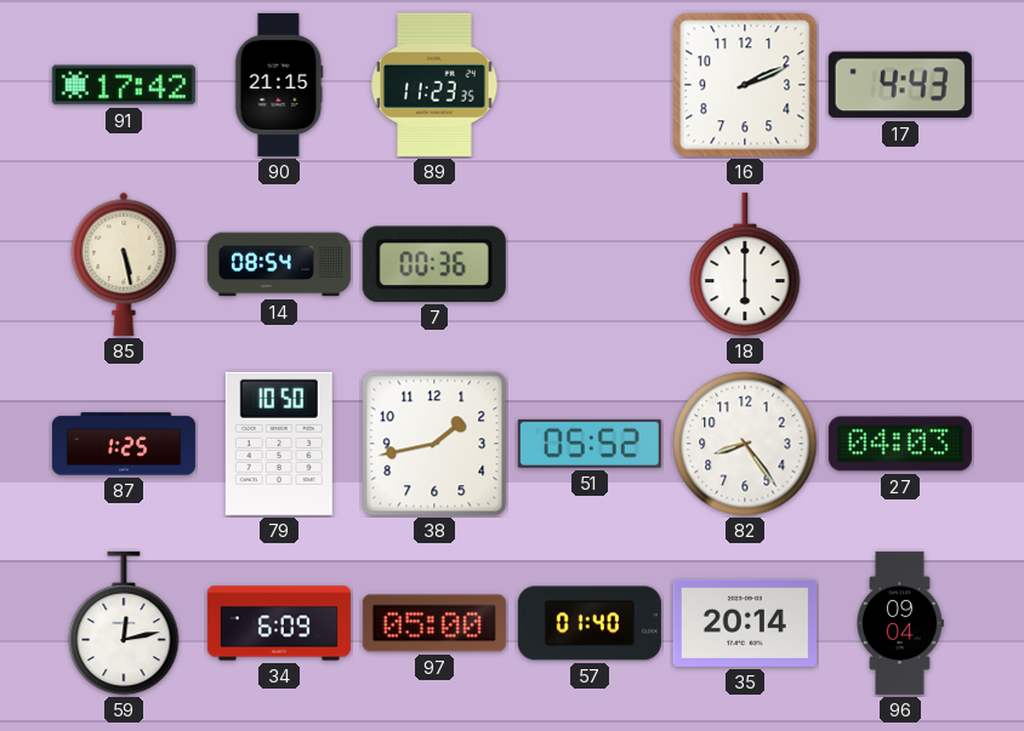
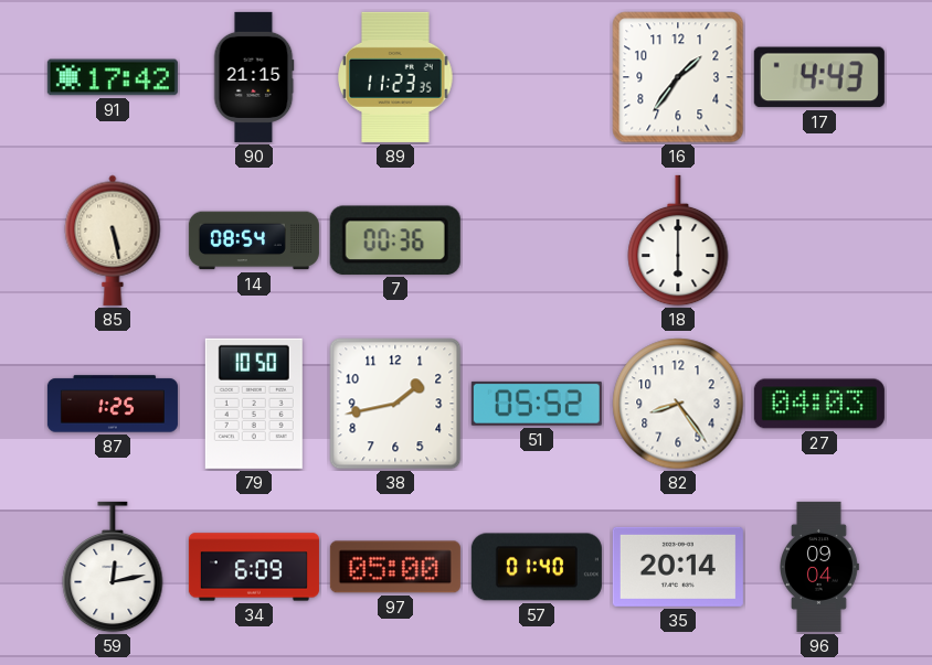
16: 2:11 -> 1:36
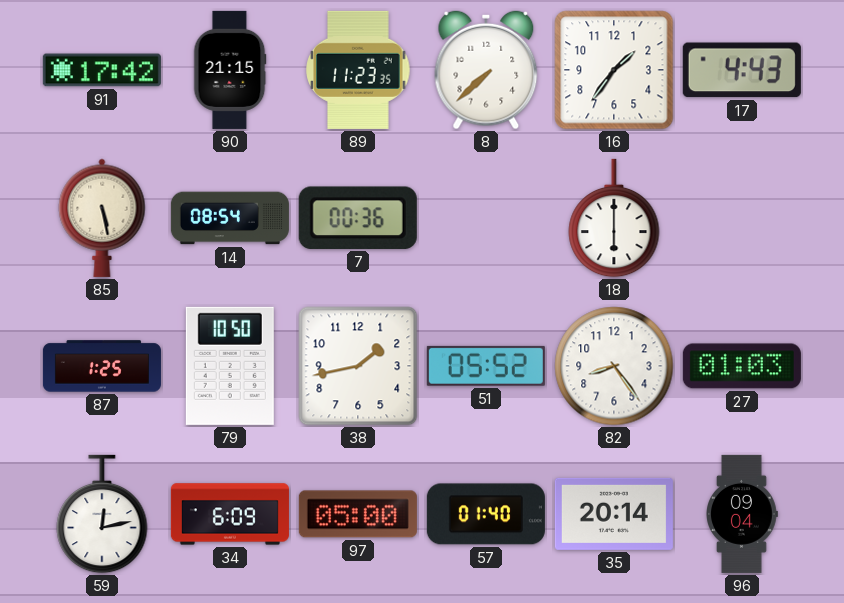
8: none -> 7:38
27: 04:03 -> 01:03
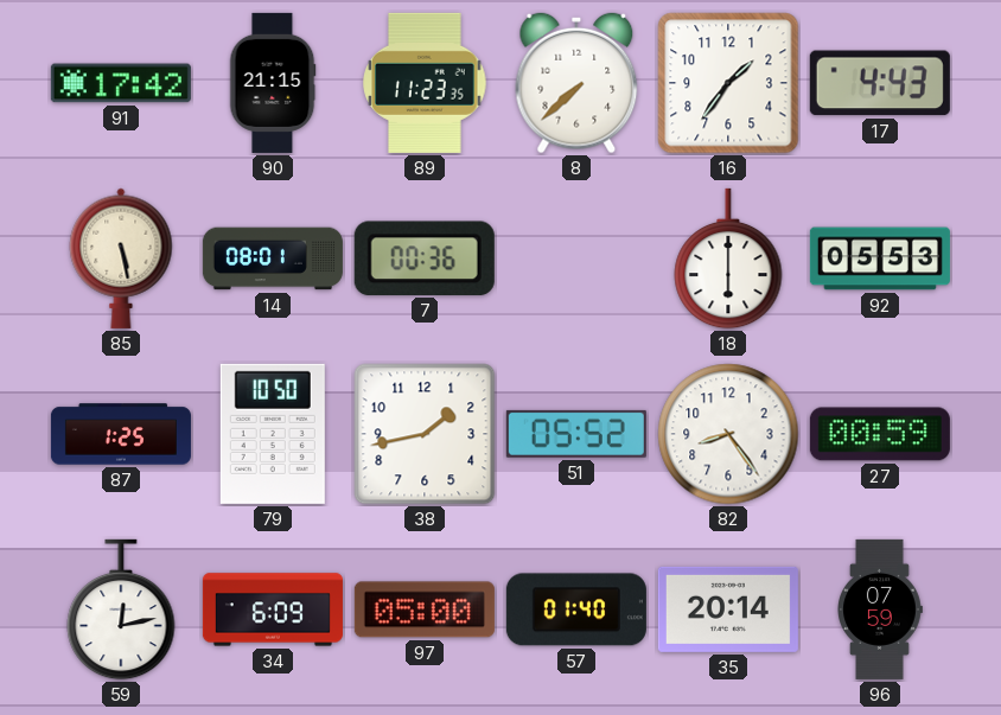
14: 08:54 -> 08:01
92: none -> 05:53
27: 01:03 -> 00:59
96: 09:04 -> 07:59
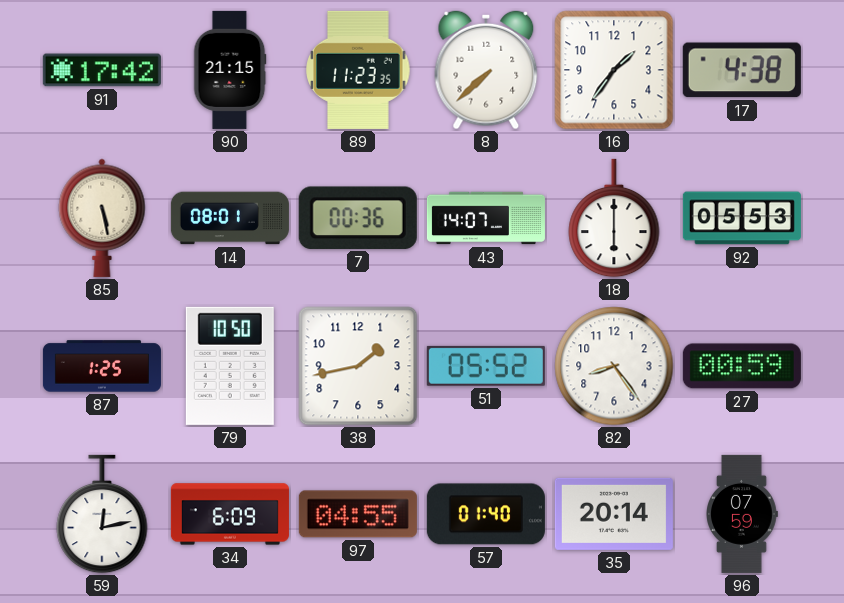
17: 4:43 -> 4:38
43: none -> 14:07
97: 05:00 -> 04:55
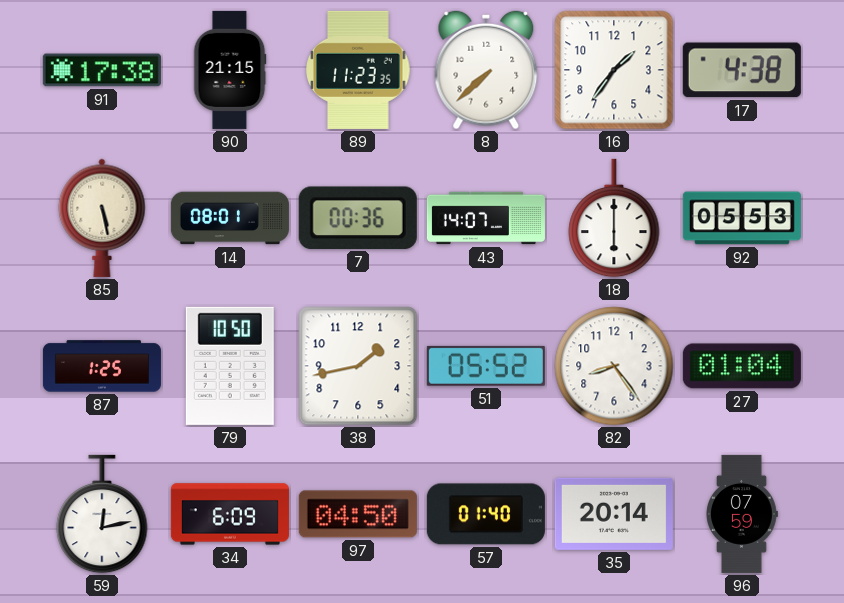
91: 17:42 -> 17:38
27: 00:59 -> 01:04
97: 04:55 -> 04:50
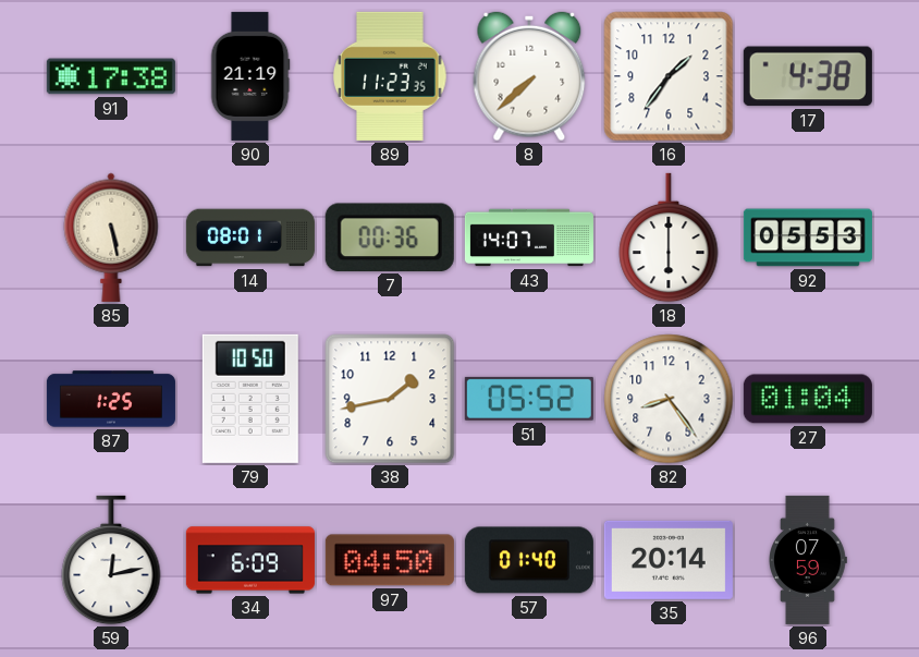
90: 21:15 -> 21:19
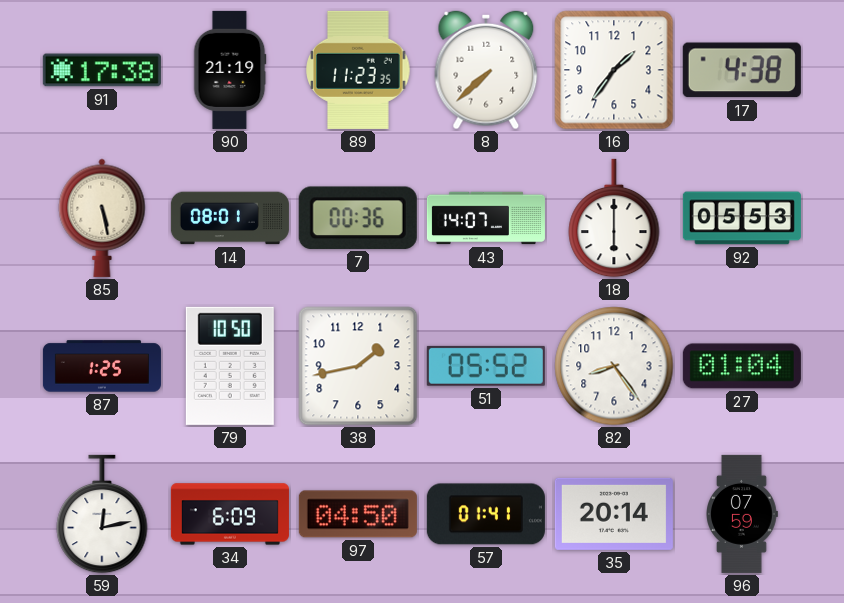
57: 01:40 -> 01:41
